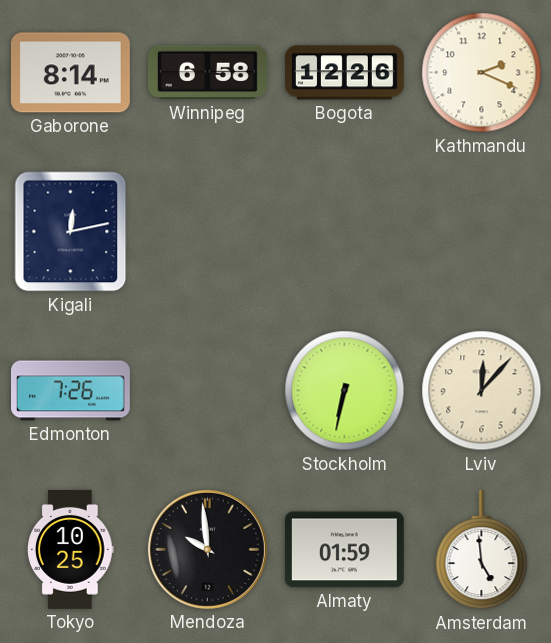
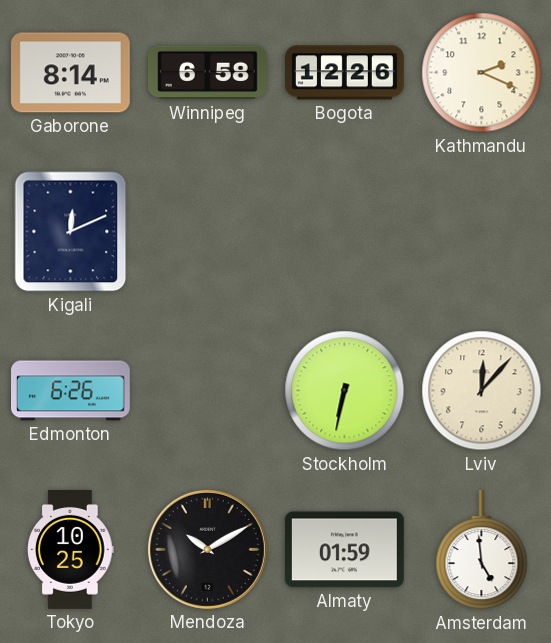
Kigali: 12:13 -> 12:11
Edmonton: 7:26 -> 6:26
Mendoza: 9:59 -> 10:10
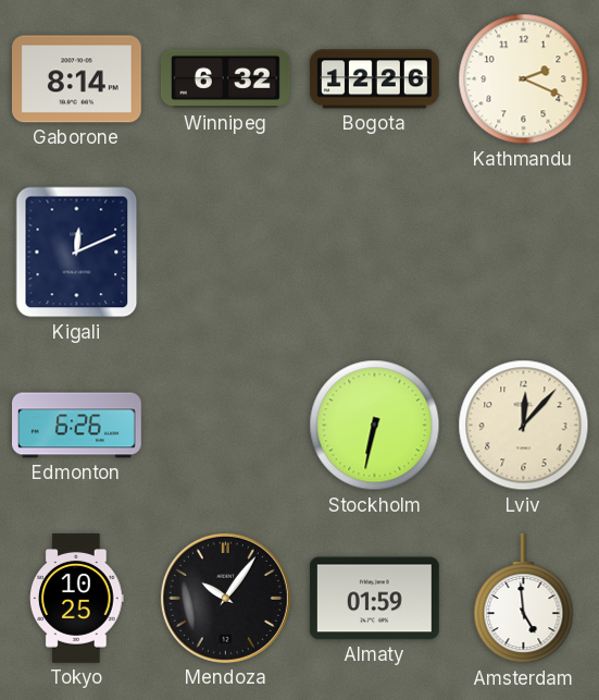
Winnipeg: 6:58 -> 6:32
Mendoza: 10:10 -> 10:06
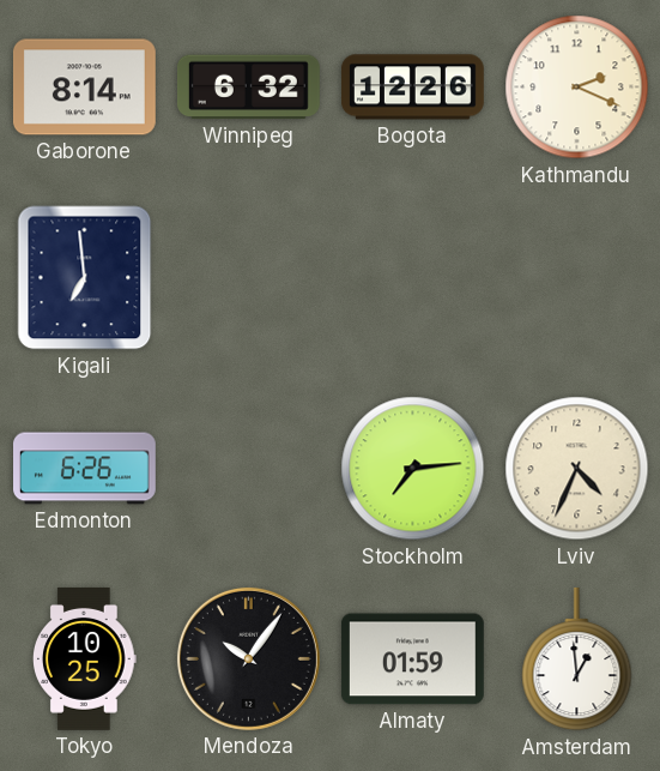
Kigali: 12:11 -> 6:59
Stockholm: 6:32 -> 7:14
Lviv: 12:07 -> 4:34
Amsterdam: 4:59 -> 12:59
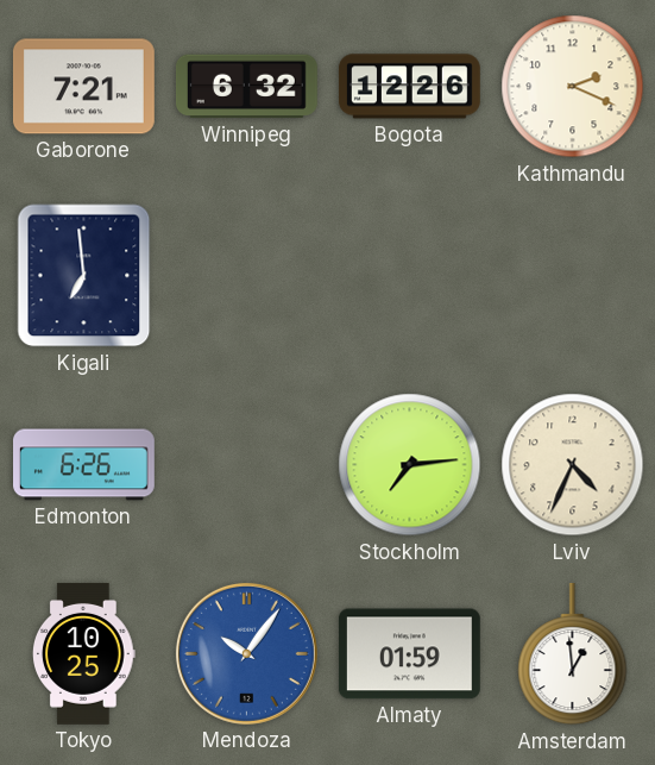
Gaborone: 8:14 -> 7:21
Mendoza dial: black -> blue
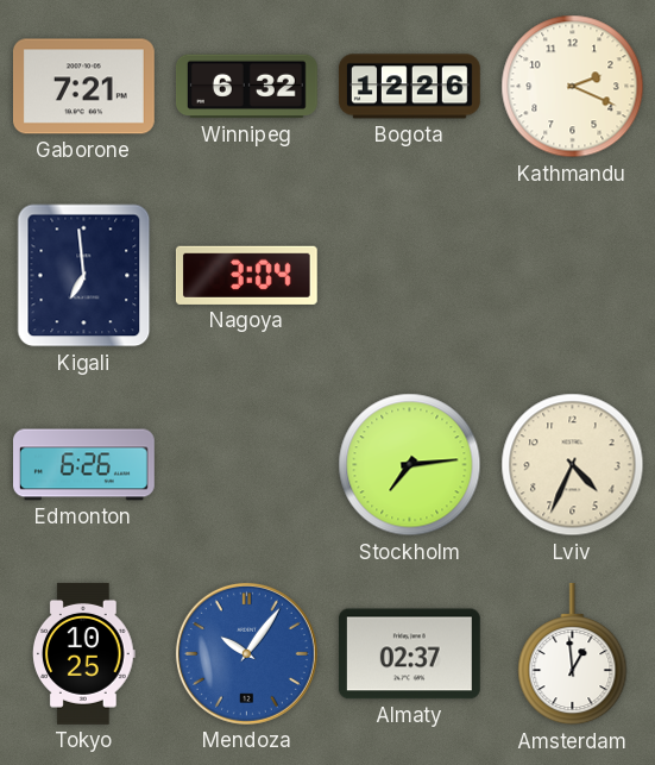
Nagoya: none -> 3:04
Almaty: 01:59 -> 02:37
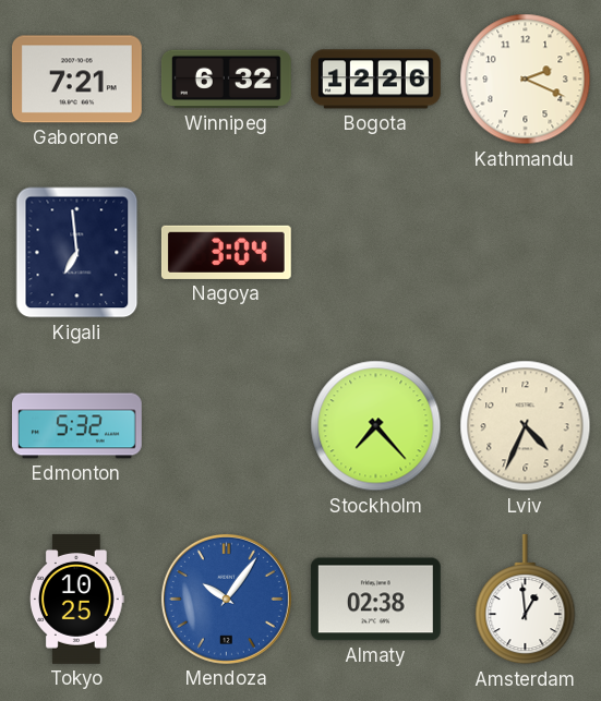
Edmonton: 6:26 -> 5:32
Stockholm: 7:14 -> 7:23
Almaty: 02:37 -> 02:38
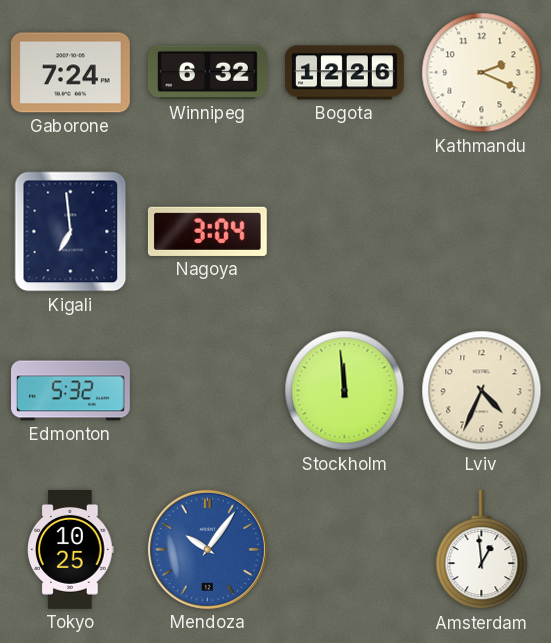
Gaborone: 7:21 -> 7:24
Stockholm: 7:23 -> 11:59
Almaty: 02:38 -> none
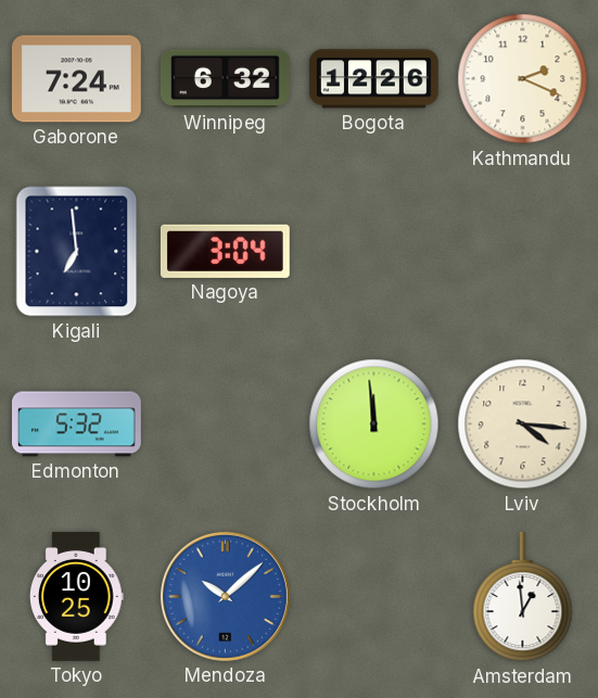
Lviv: 4:34 -> 4:16
Mendoza: 10:06 -> 10:08
